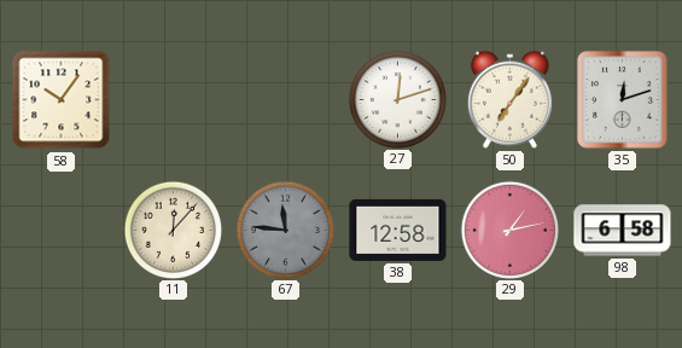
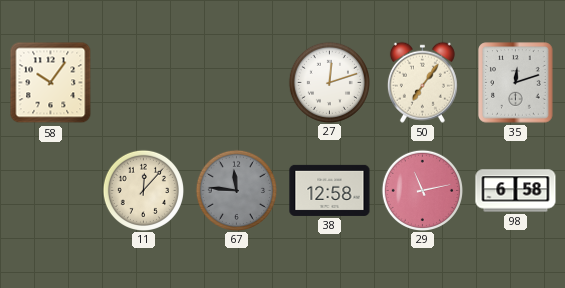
29: 1:13 -> 11:13
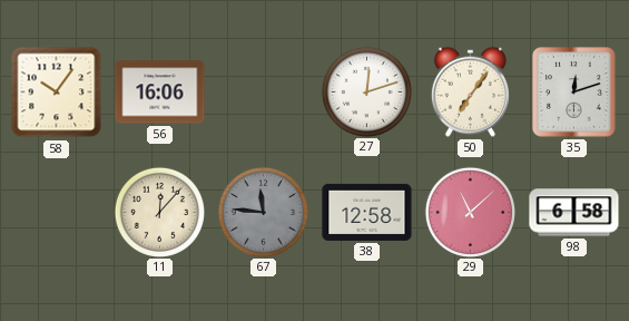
56: none -> 16:06
29: 11:13 -> 11:08
